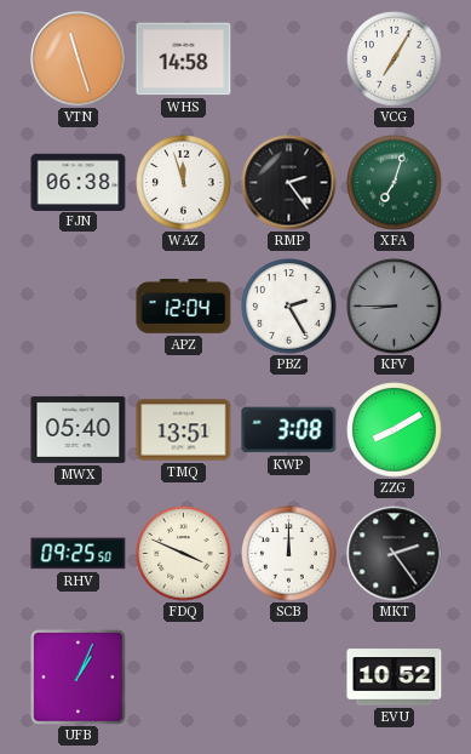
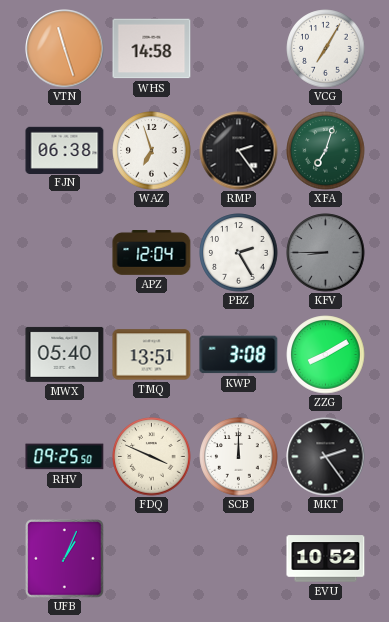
WAZ: 11:57 -> 6:57
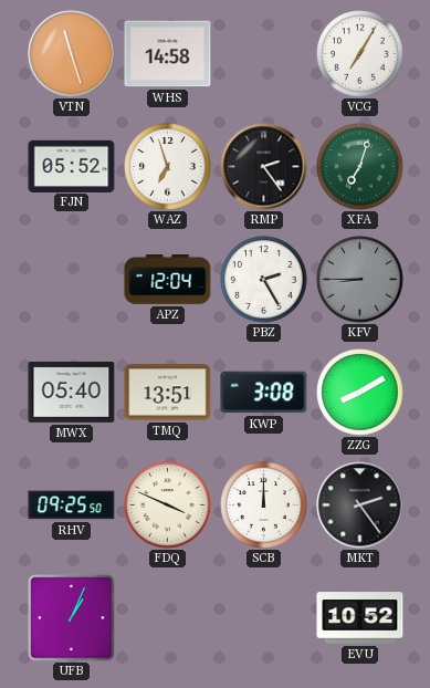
FJN: 06:38 -> 05:52
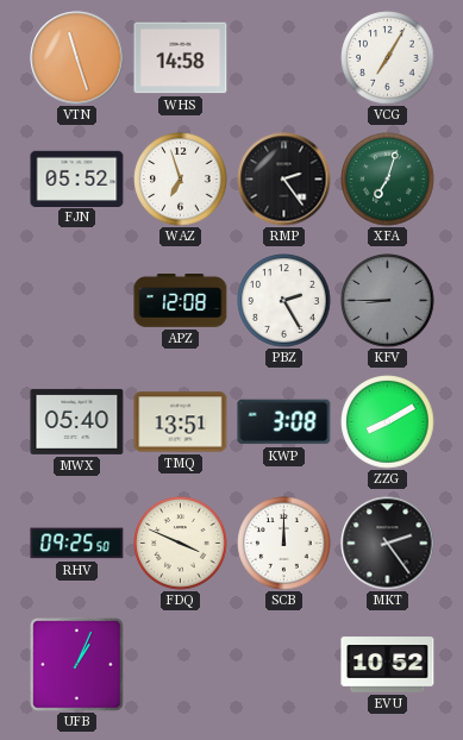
APZ: 12:04 -> 12:08
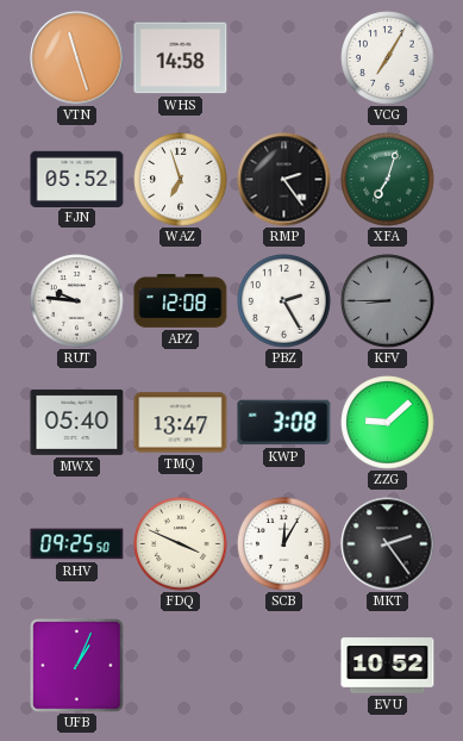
RUT: none -> 9:46
TMQ: 13:51 -> 13:47
ZZG: 8:10 -> 9:08
SCB: 12:00 -> 12:05
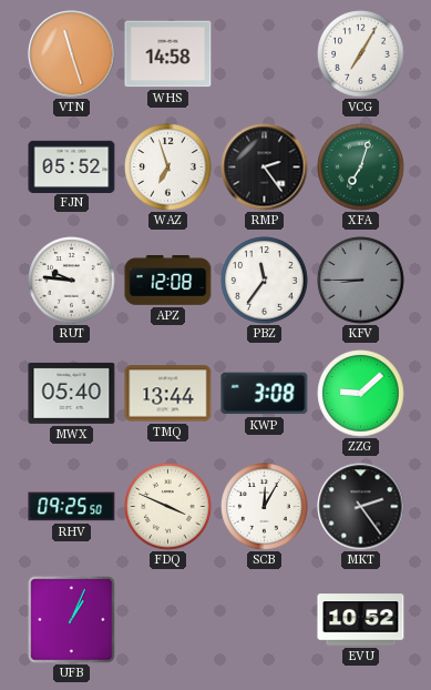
PBZ: 2:25 -> 11:36
TMQ: 13:47 -> 13:44
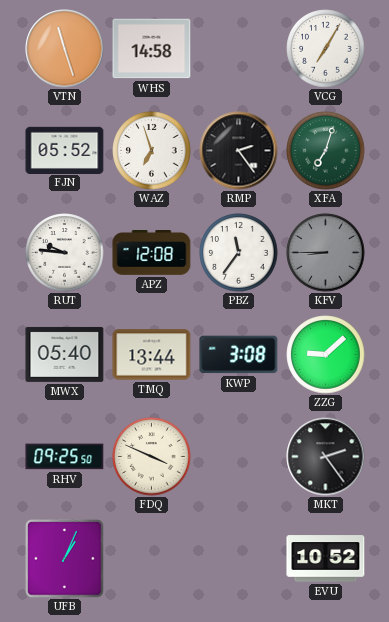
SCB: 12:05 -> none
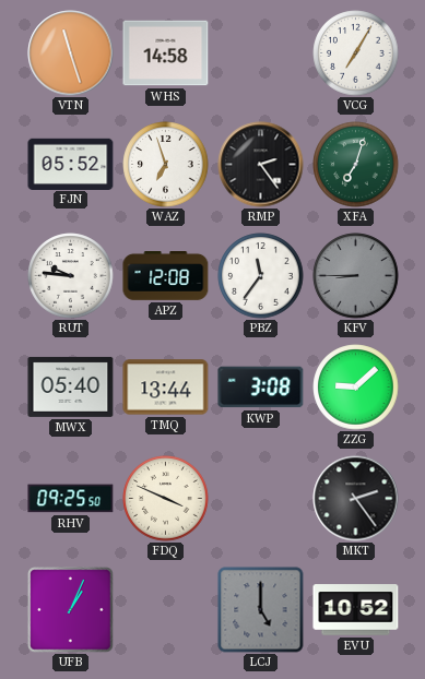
LCJ: none -> 5:00
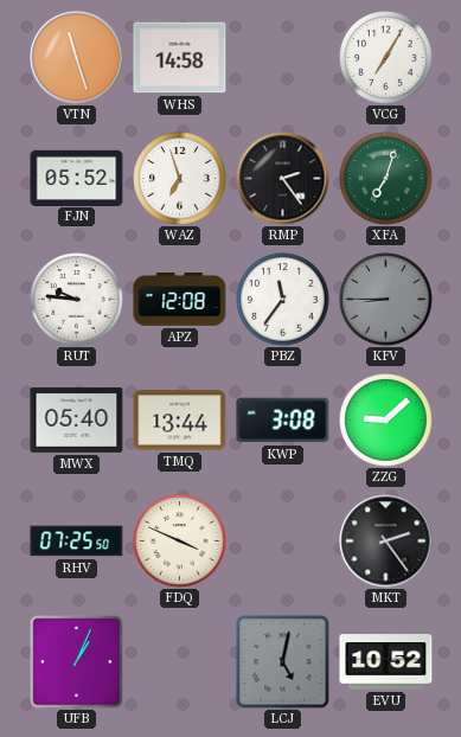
RHV: 09:25 -> 07:25
LCJ: 5:00 -> 5:02
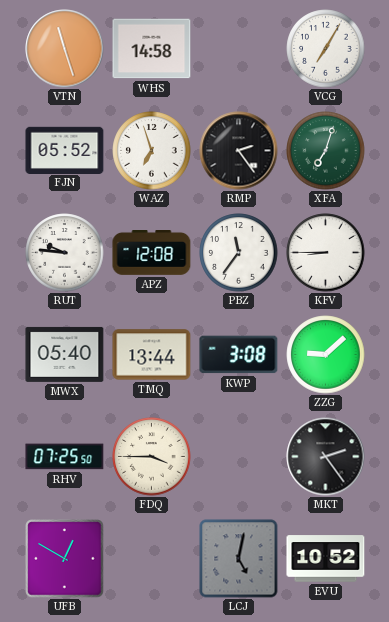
KFV dial: grey -> white
FDQ: 3:49 -> 3:45
UFB: 1:04 -> 12:50
